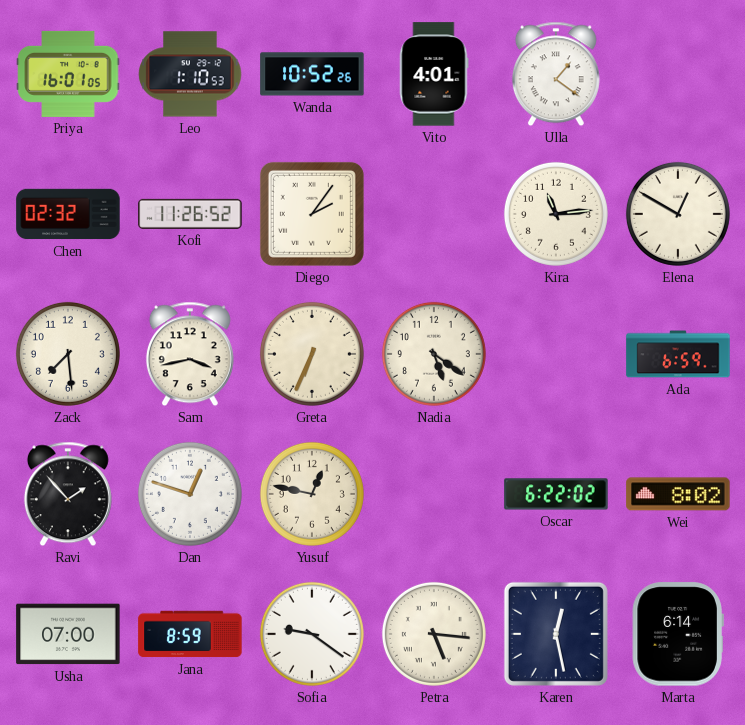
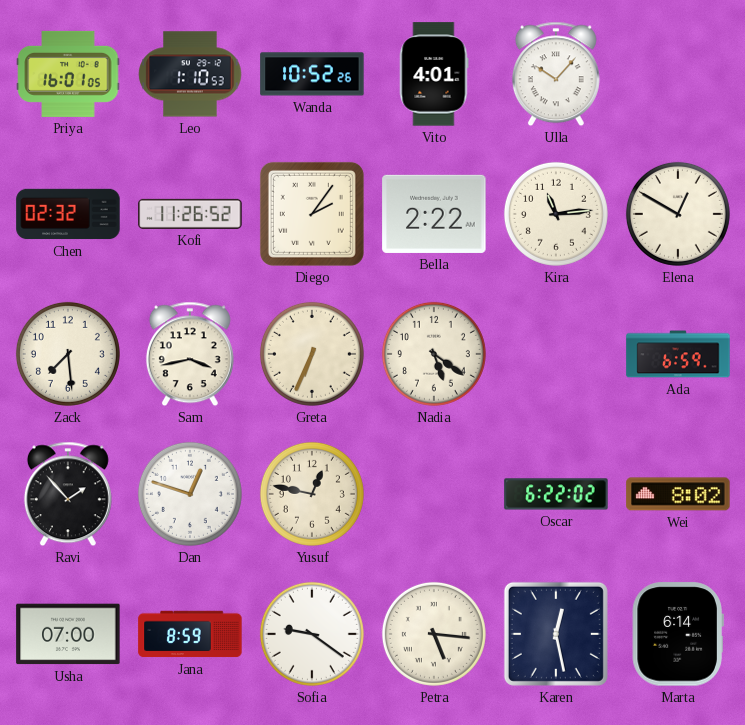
Ulla: 1:21 -> 10:07
Bella: none -> 2:22
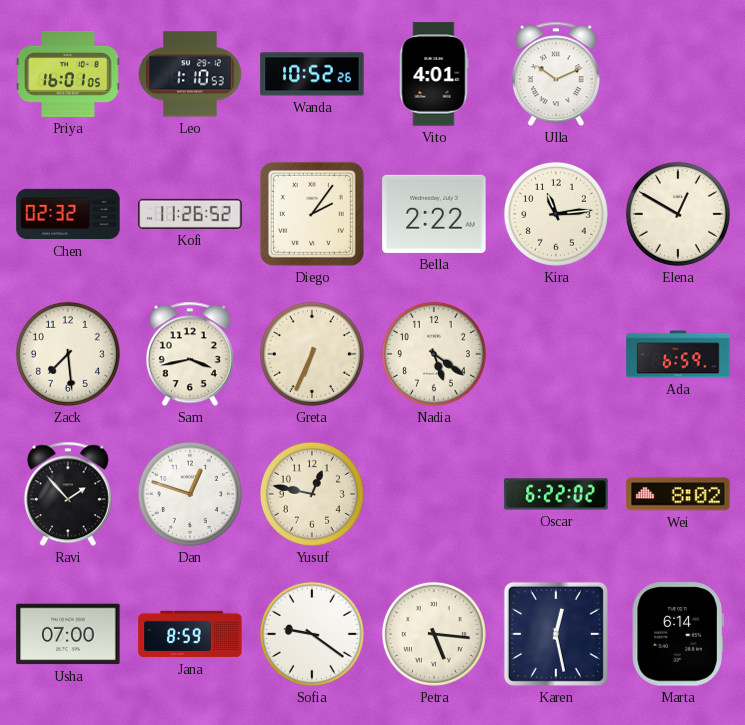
Ulla: 10:07 -> 10:11
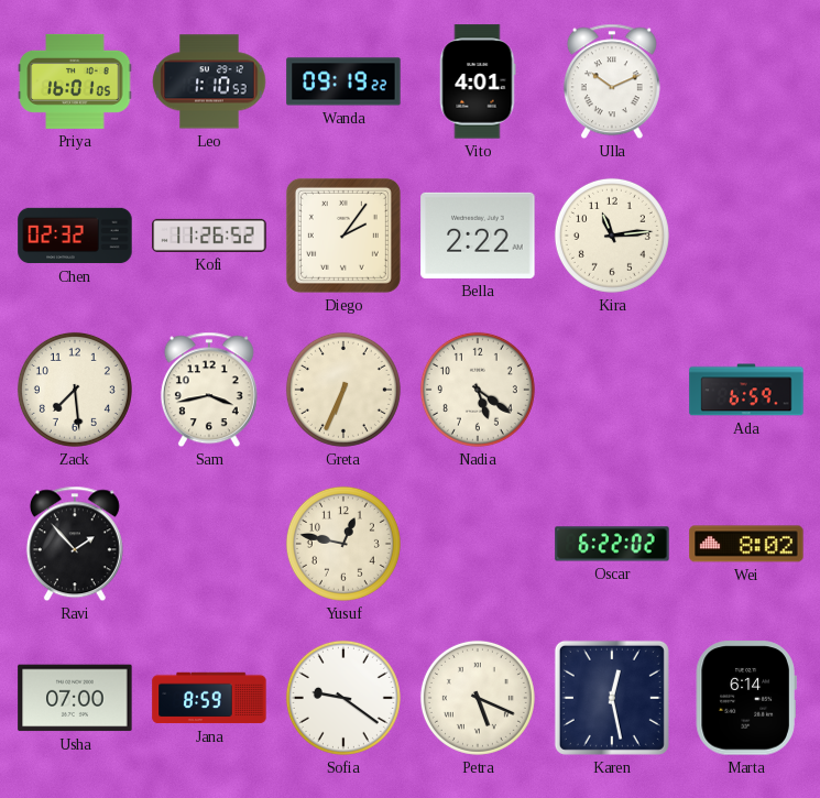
Wanda: 10:52 -> 09:19
Elena: 12:50 -> none
Dan: 12:48 -> none
Petra: 5:16 -> 5:19
